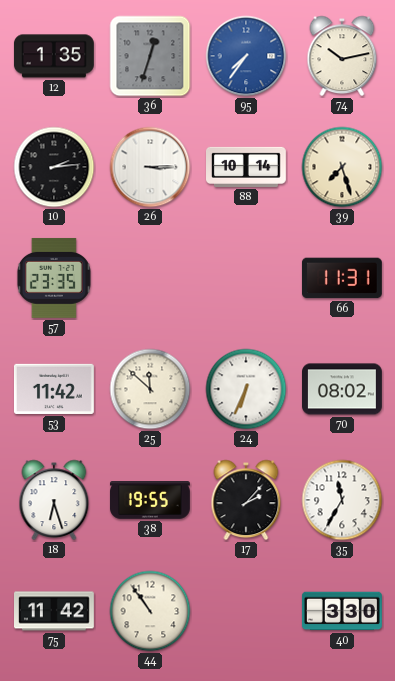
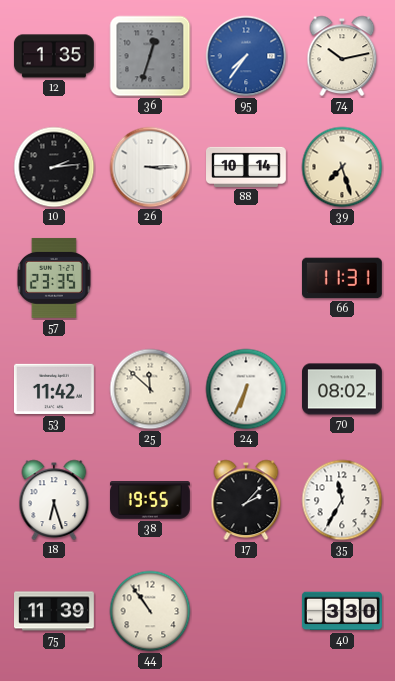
75: 11:42 -> 11:39
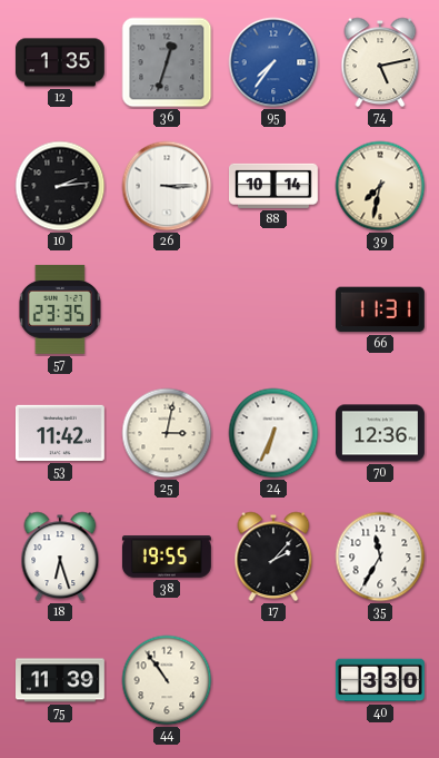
74: 10:13 -> 5:13
39: 7:27 -> 7:32
25: 11:52 -> 3:02
70: 08:02 -> 12:36
